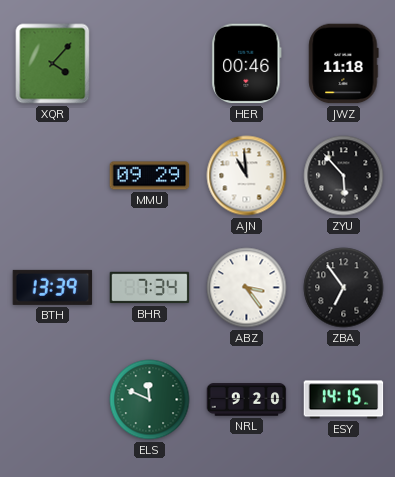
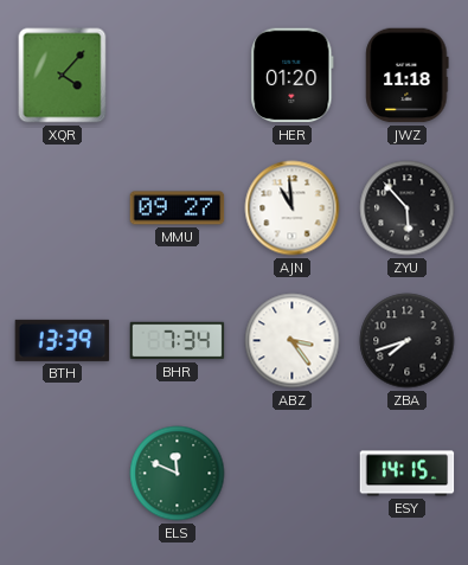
HER: 00:46 -> 01:20
MMU: 09:29 -> 09:27
ZBA: 6:54 -> 7:42
NRL: 9:20 -> none
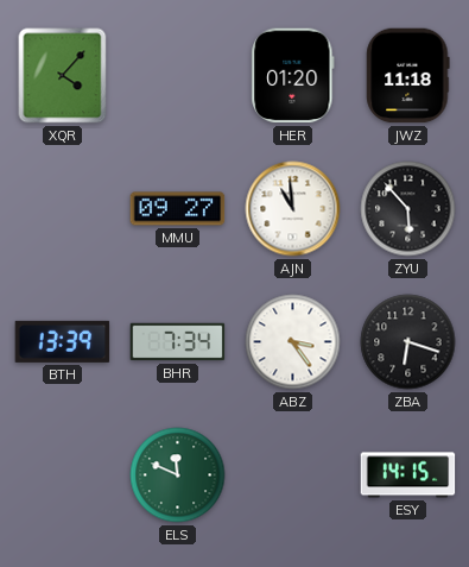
ZBA: 7:42 -> 6:18
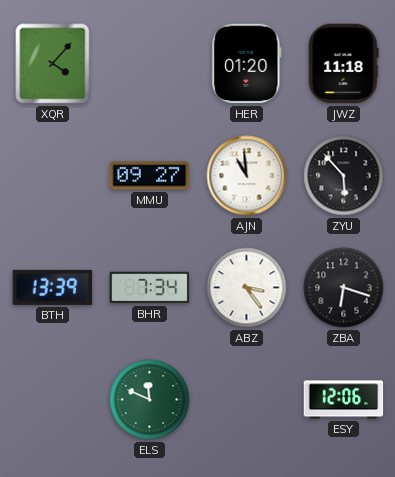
ESY: 14:15 -> 12:06
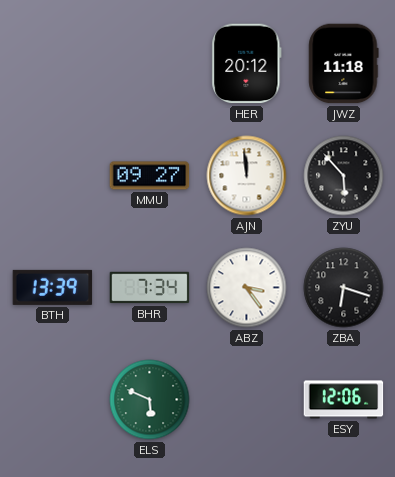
XQR: 4:07 -> none
HER: 01:20 -> 20:12
AJN: 10:59 -> 11:59
ELS: 11:49 -> 5:49
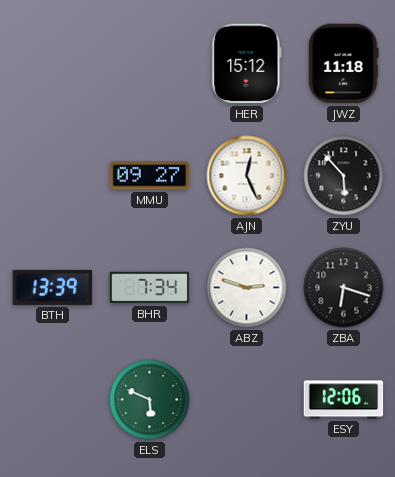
HER: 20:12 -> 15:12
AJN: 11:59 -> 12:26
ABZ: 3:24 -> 2:48
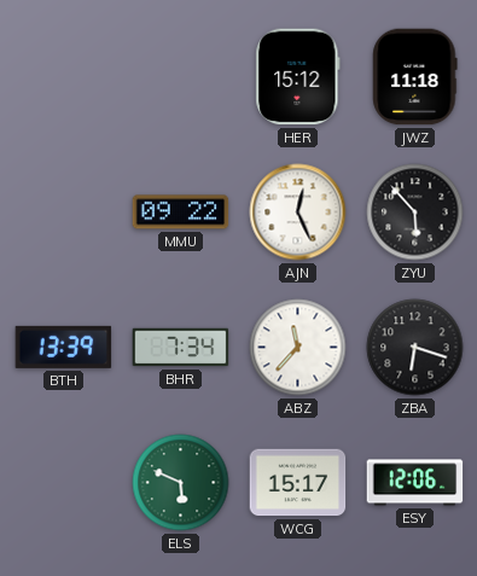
MMU: 09:27 -> 09:22
ABZ: 2:48 -> 11:37
WCG: none -> 15:17
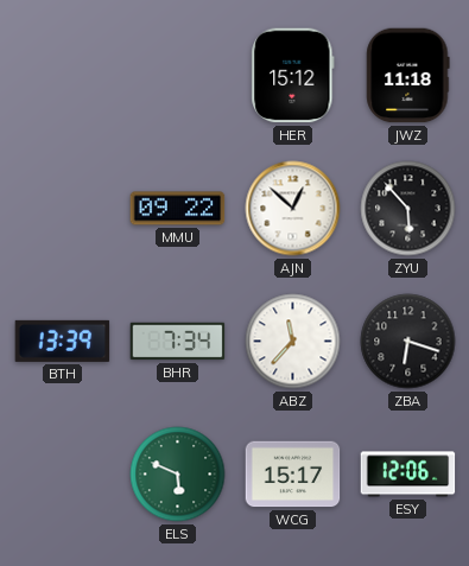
AJN: 12:26 -> 12:52
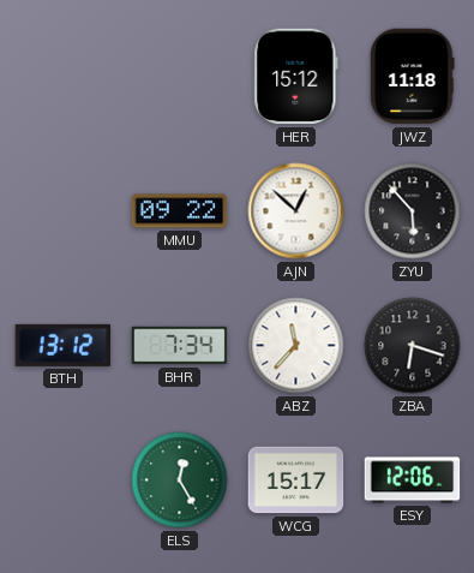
BTH: 13:39 -> 13:12
ELS: 5:49 -> 12:25
